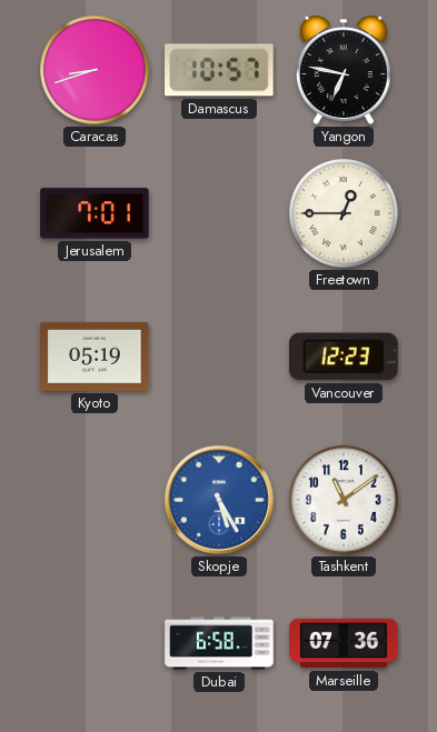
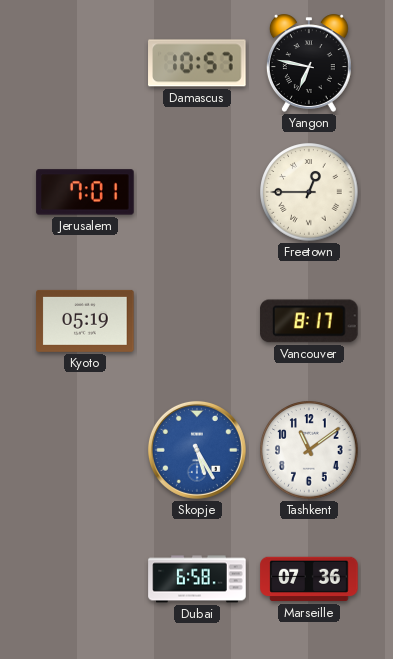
Caracas: 8:42 -> none
Vancouver: 12:23 -> 8:17
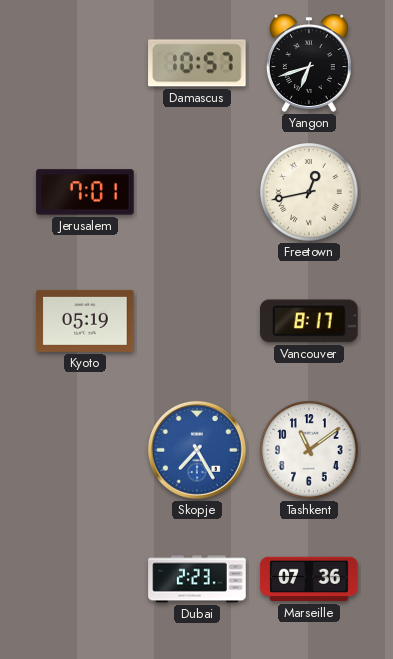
Yangon: 6:47 -> 6:42
Freetown: 12:45 -> 12:43
Skopje: 5:25 -> 7:25
Dubai: 6:58 -> 2:23
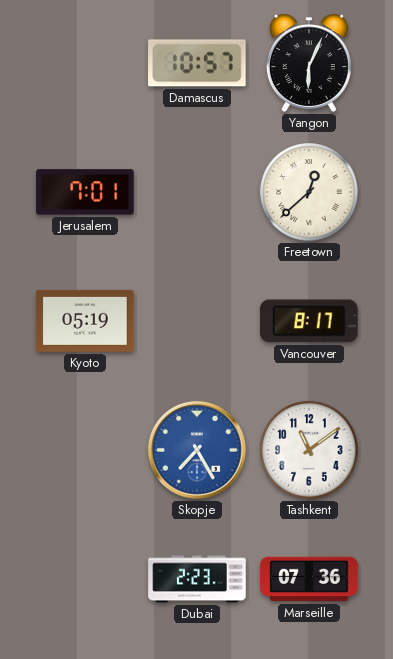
Yangon: 6:42 -> 6:04
Freetown: 12:43 -> 12:38
